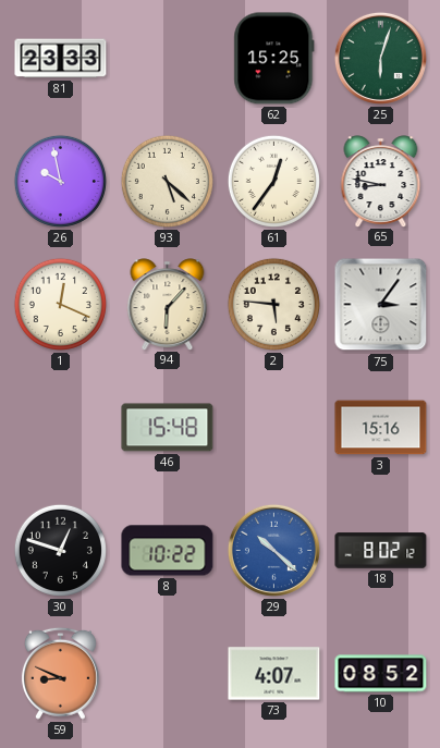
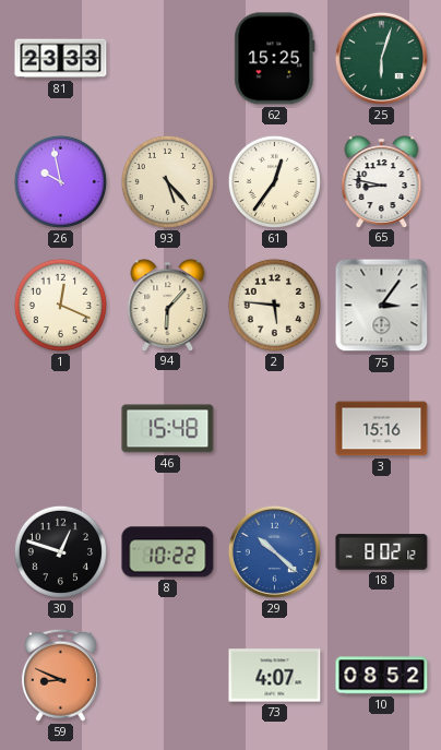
93: 5:22 -> 5:23
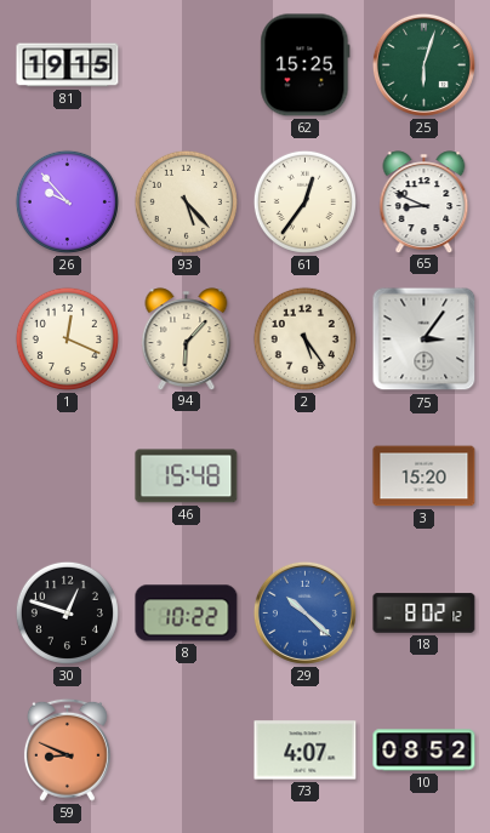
81: 23:33 -> 19:15
26: 9:58 -> 9:53
65: 8:47 -> 8:49
2: 5:46 -> 5:24
3: 15:16 -> 15:20
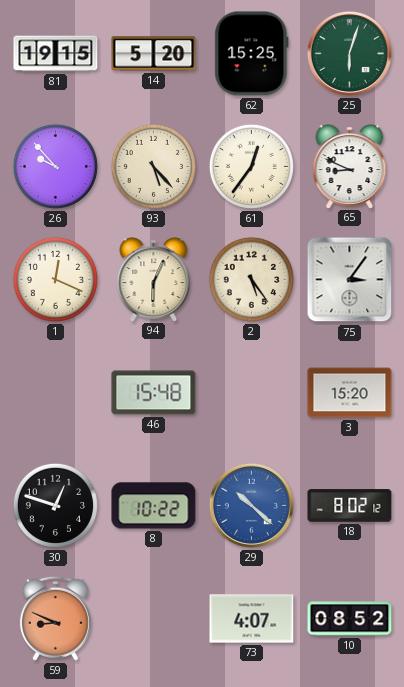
14: none -> 5:20
94: 6:07 -> 6:04
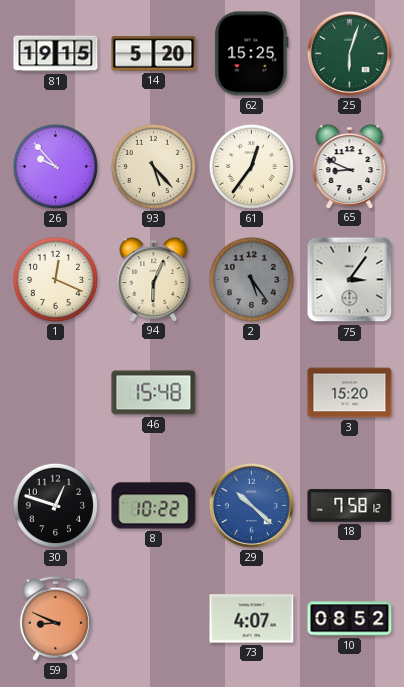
2 dial: cream -> grey
18: 8:02 -> 7:58
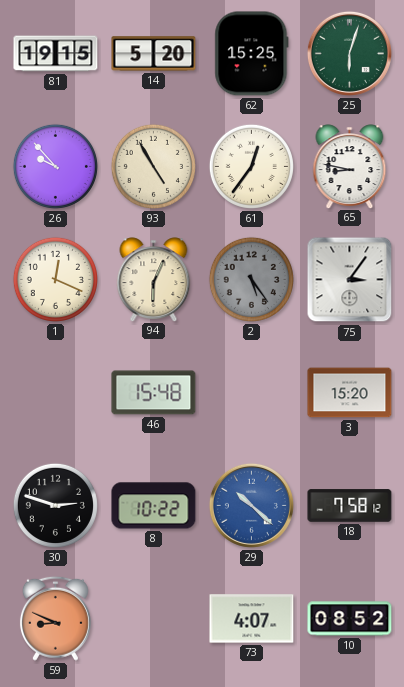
93: 5:23 -> 4:55
65: 8:49 -> 8:47
30: 12:48 -> 2:48
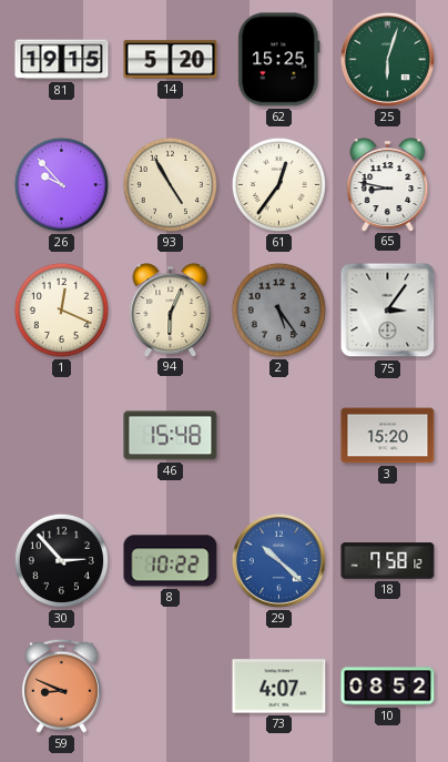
30: 2:48 -> 2:53
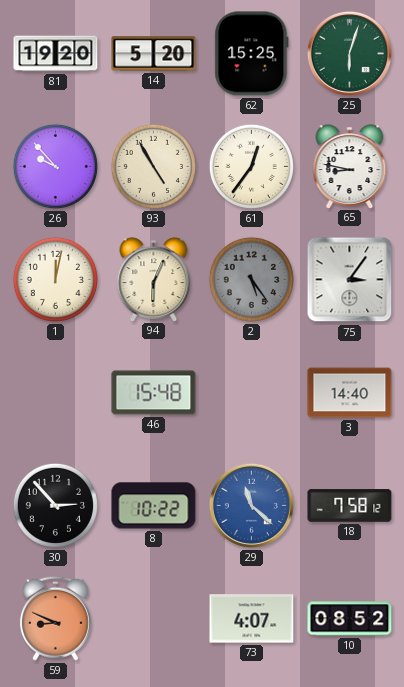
81: 19:15 -> 19:20
1: 12:19 -> 12:02
3: 15:20 -> 14:40
29: 10:22 -> 11:22
